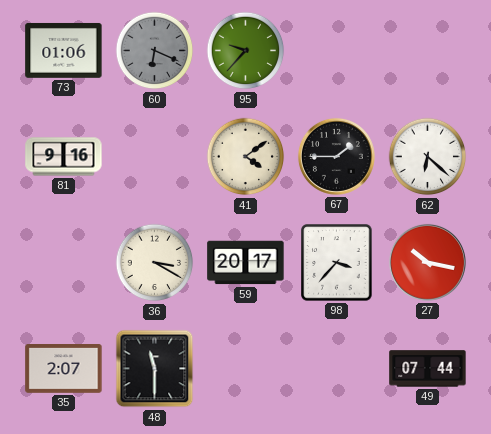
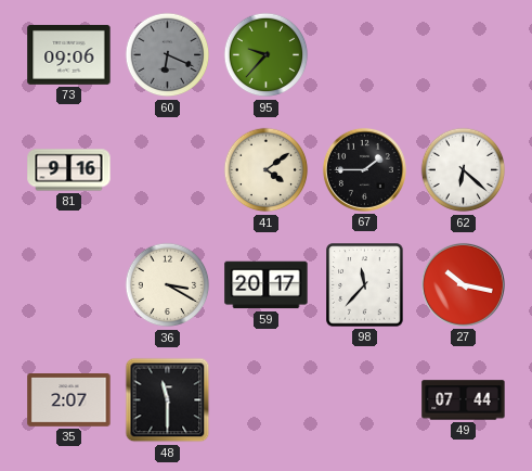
73: 01:06 -> 09:06
98: 3:37 -> 11:37
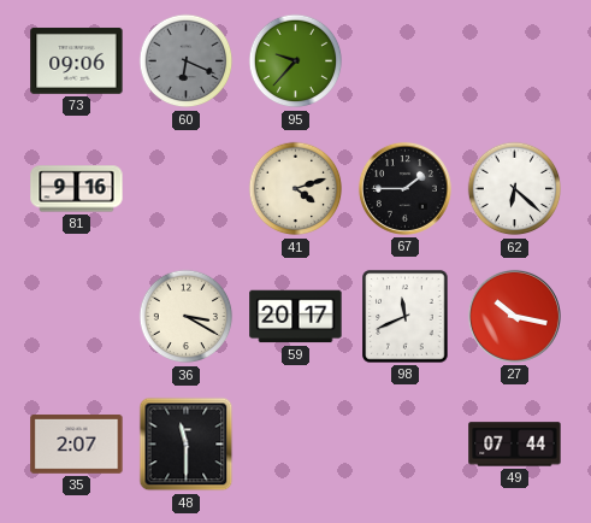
41: 4:09 -> 4:12
98: 11:37 -> 11:41
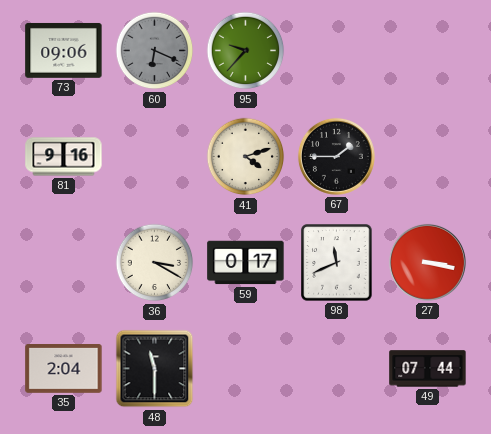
62: 6:22 -> none
59: 20:17 -> 0:17
27: 10:17 -> 3:17
35: 2:07 -> 2:04
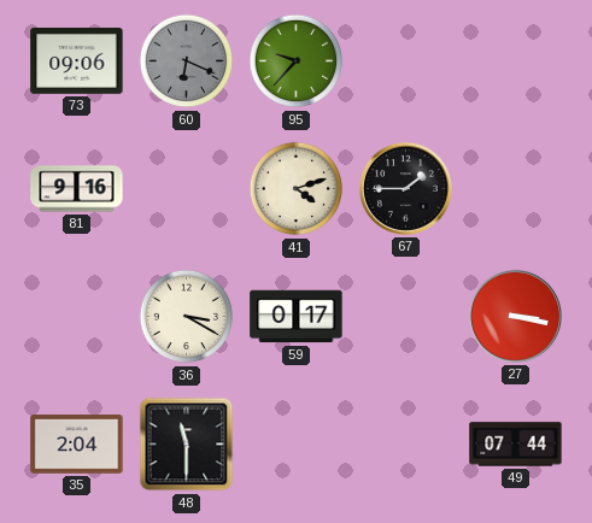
98: 11:41 -> none
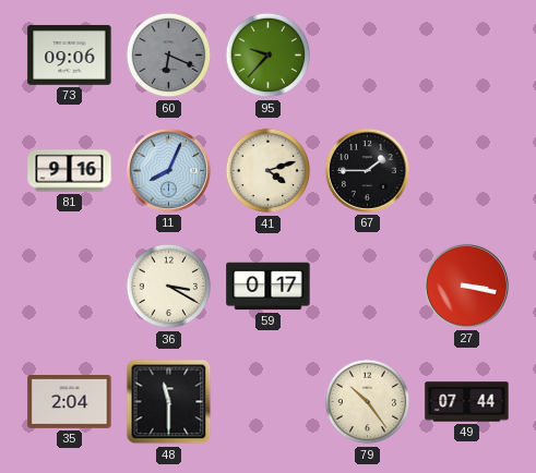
11: none -> 8:04
79: none -> 10:24
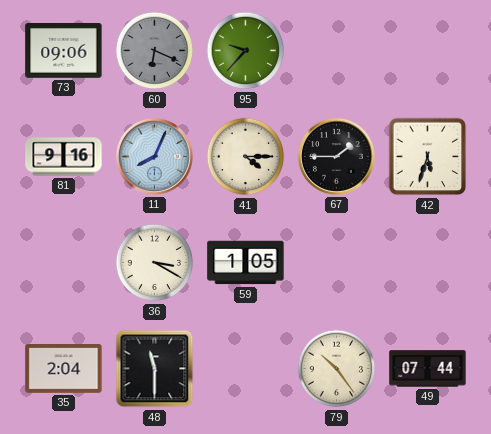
41: 4:12 -> 4:15
42: none -> 5:33
59: 0:17 -> 1:05
27: 3:17 -> none
